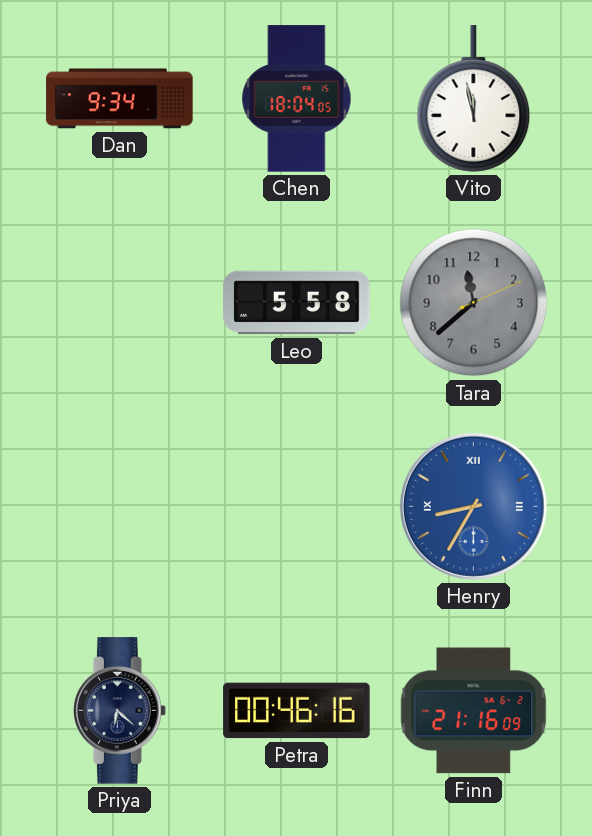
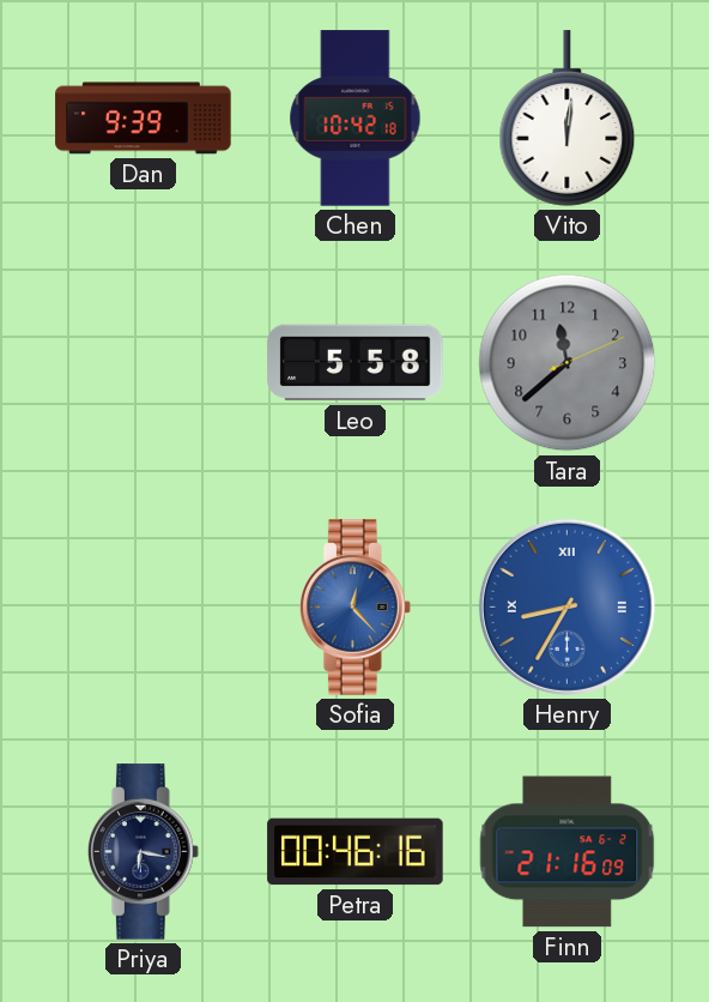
Dan: 9:34 -> 9:39
Chen: 18:04 -> 10:42
Vito: 11:58 -> 12:01
Sofia: none -> 12:23
Priya: 6:22 -> 6:17
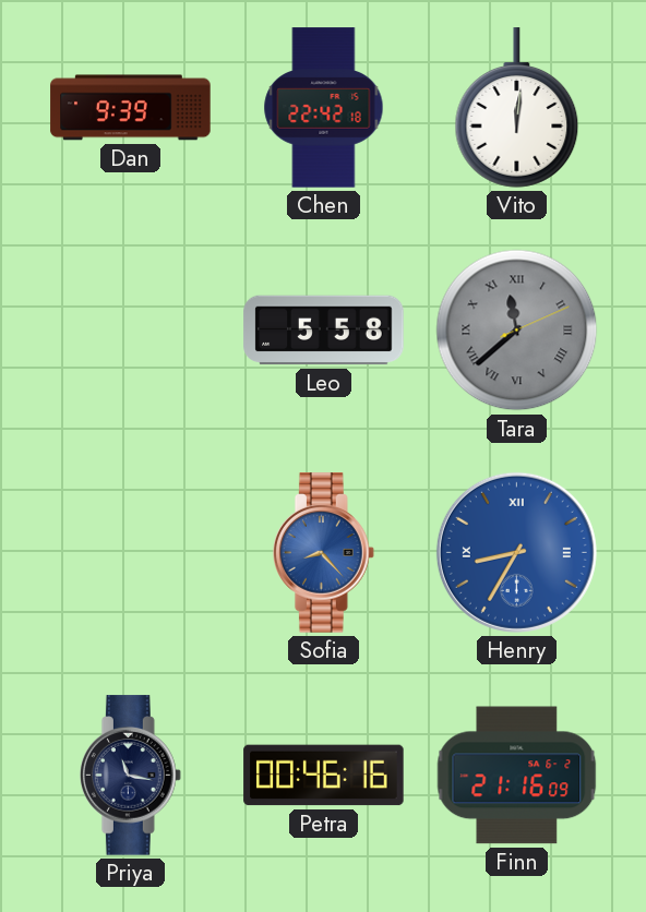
Chen: 10:42 -> 22:42
Tara numerals: Arabic -> Roman
Sofia: 12:23 -> 8:23
Priya: 6:17 -> 11:17
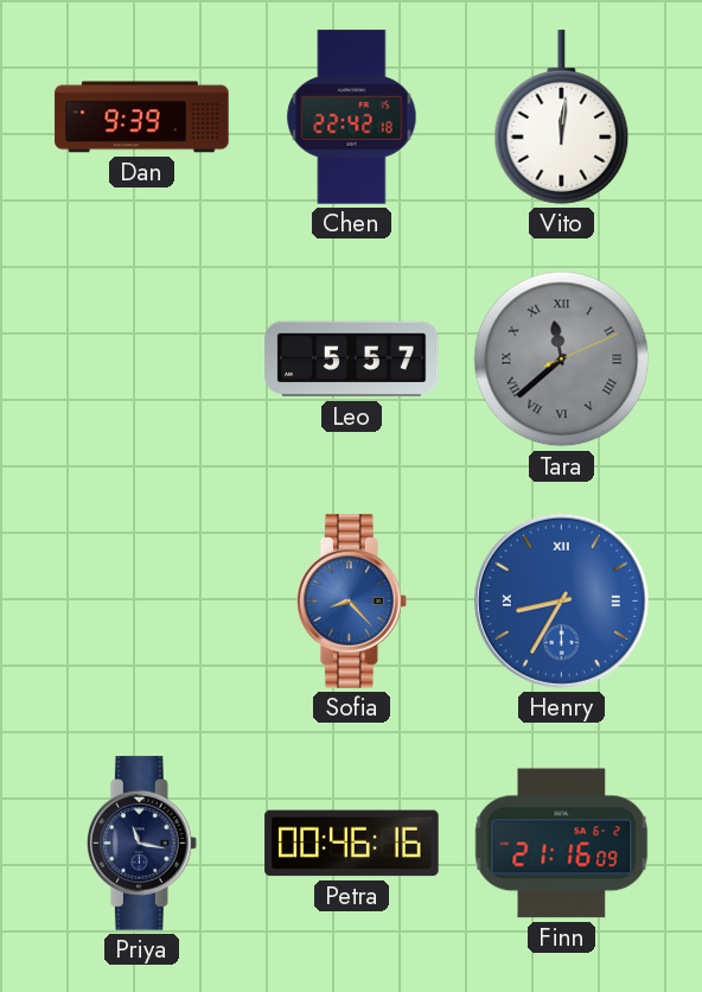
Leo: 5:58 -> 5:57
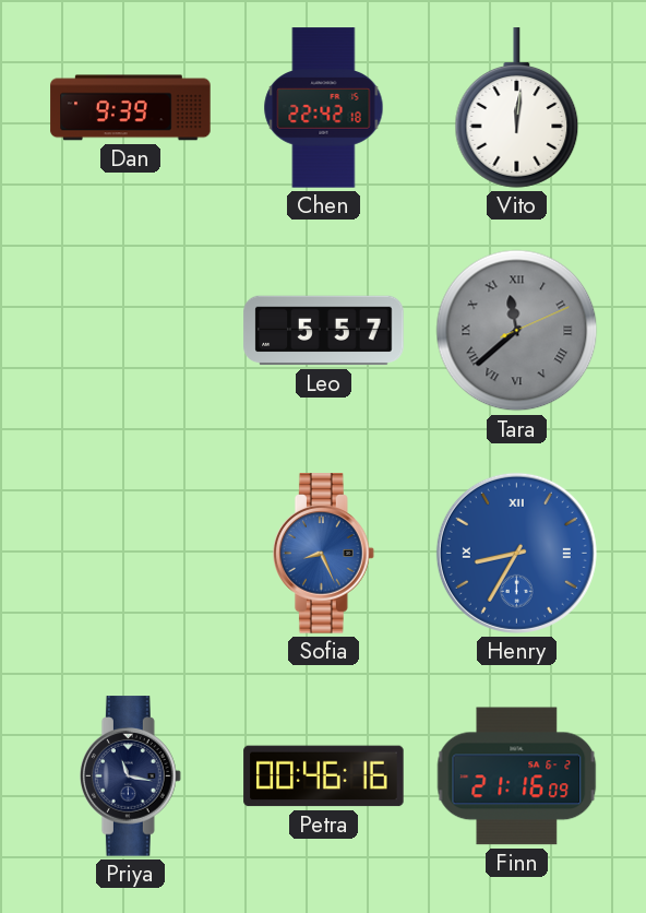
Sofia: 8:23 -> 8:26
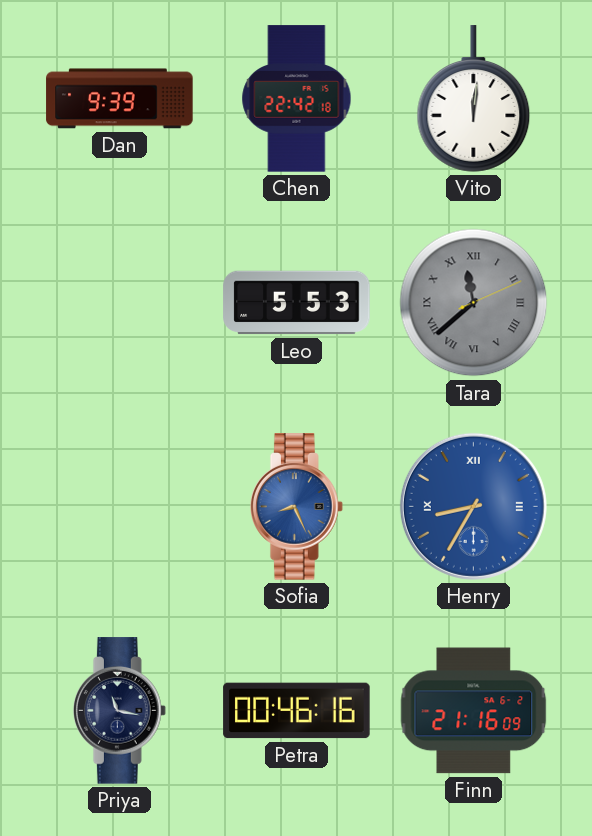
Leo: 5:57 -> 5:53
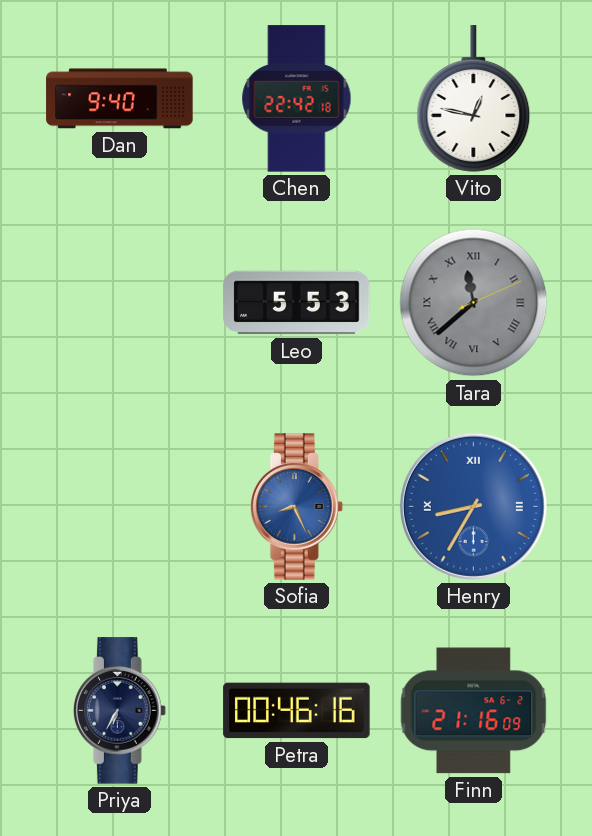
Dan: 9:39 -> 9:40
Vito: 12:01 -> 12:47
Priya: 11:17 -> 6:35
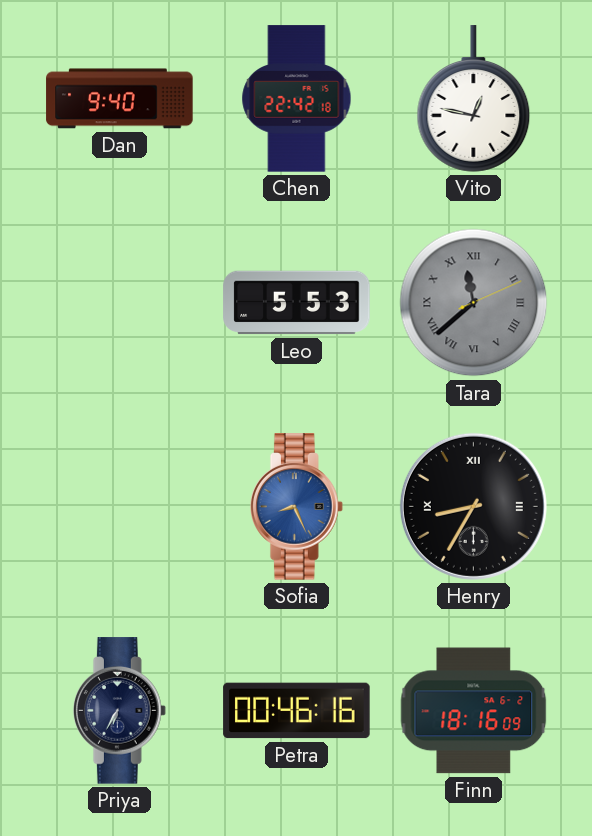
Henry dial: blue -> black
Finn: 21:16 -> 18:16
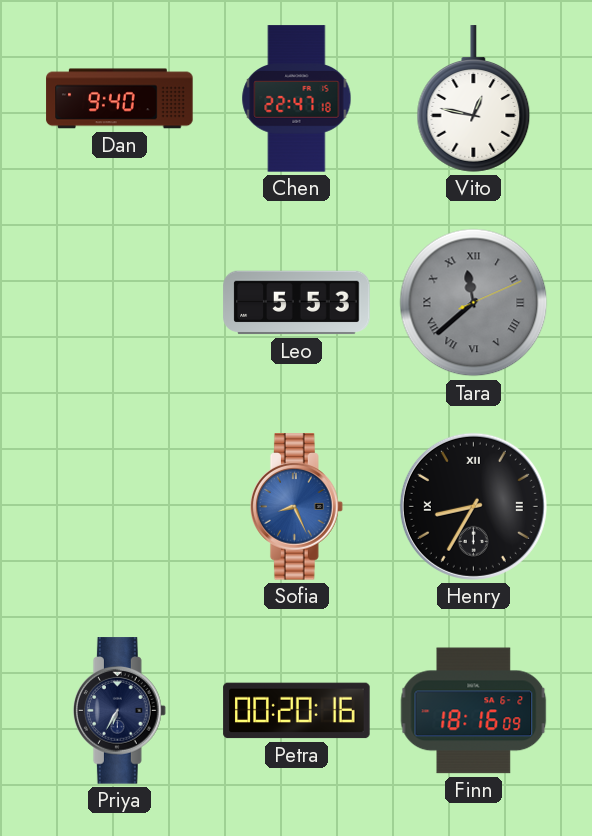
Chen: 22:42 -> 22:47
Petra: 00:46 -> 00:20
